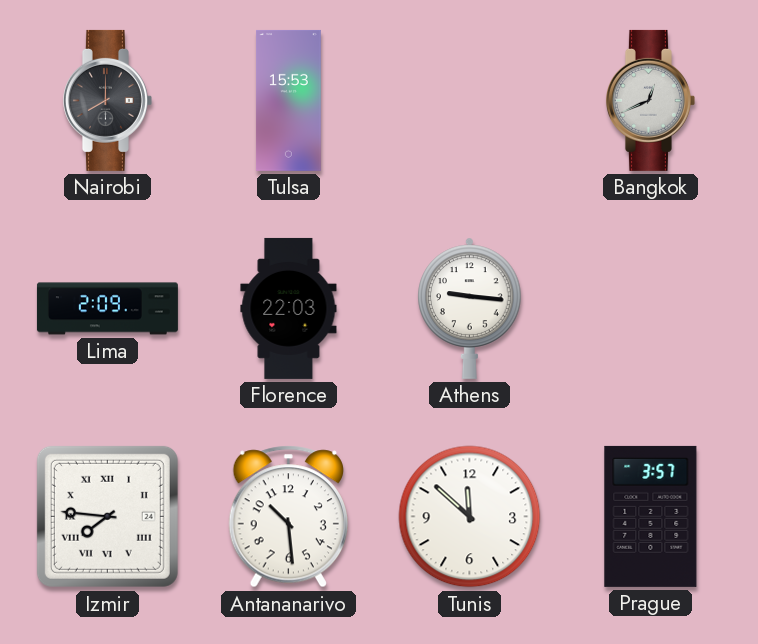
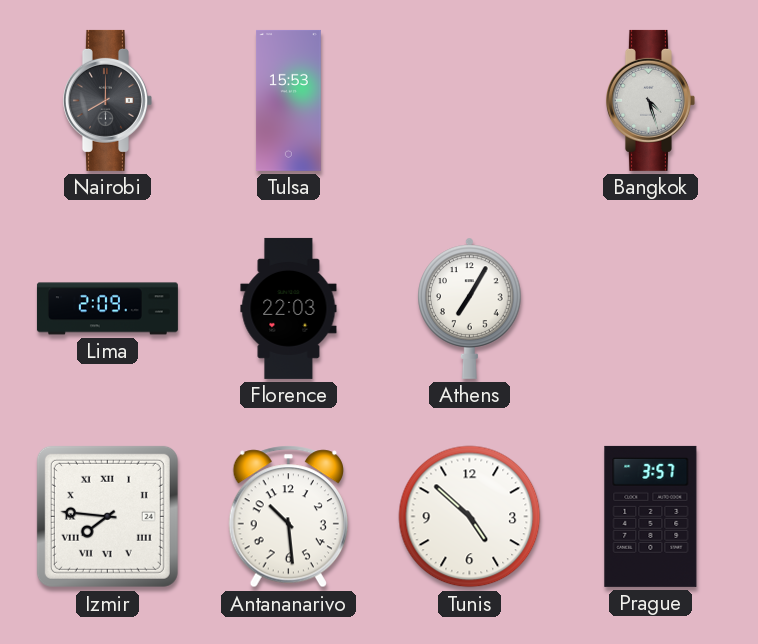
Bangkok: 12:41 -> 4:27
Athens: 9:16 -> 7:05
Tunis: 11:52 -> 4:52
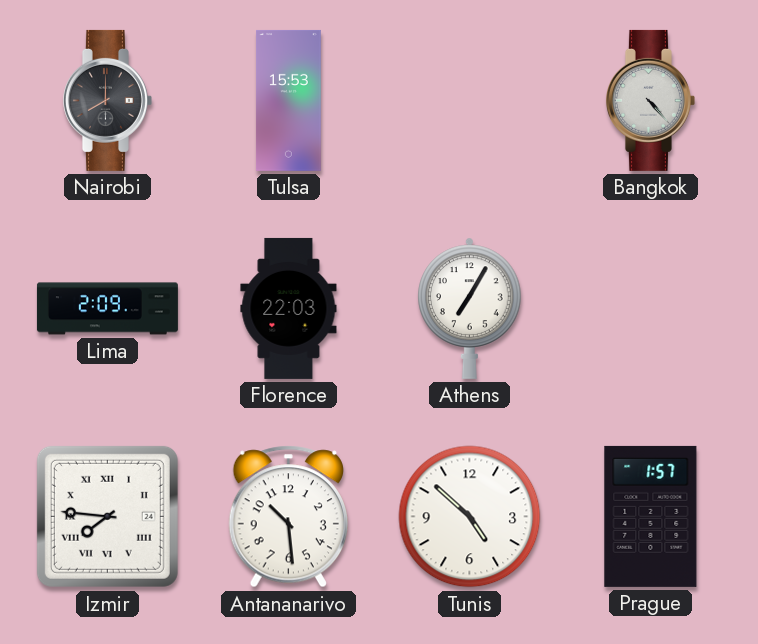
Bangkok: 4:27 -> 4:23
Prague: 3:57 -> 1:57
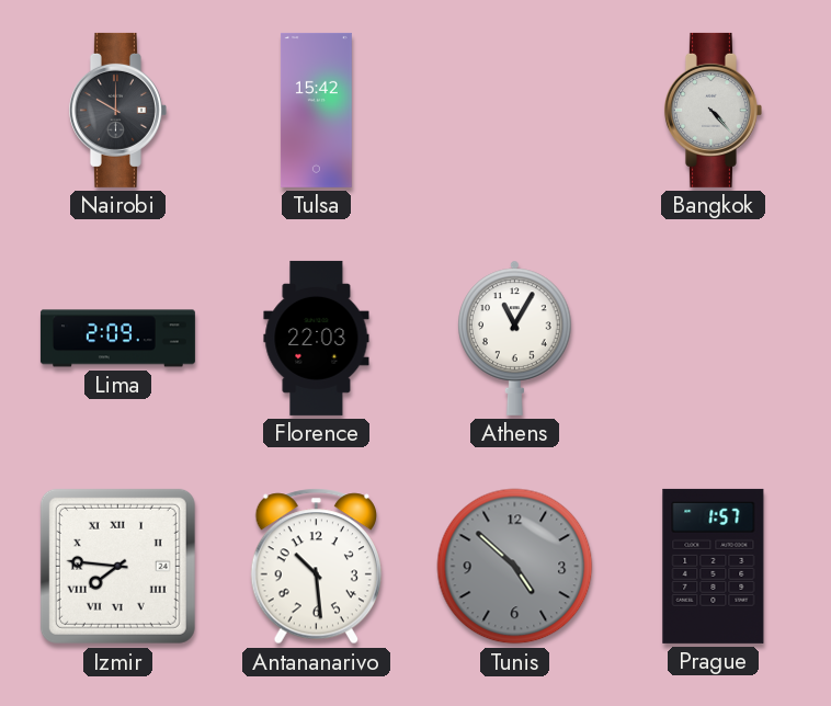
Nairobi: 8:00 -> 10:00
Tulsa: 15:53 -> 15:42
Athens: 7:05 -> 11:05
Tunis dial: white -> grey
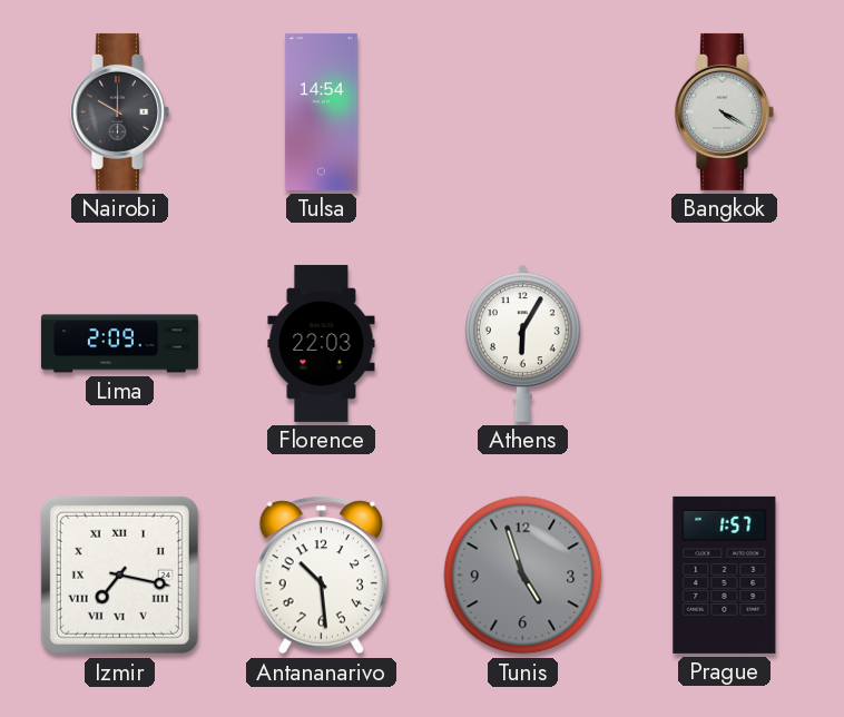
Tulsa: 15:42 -> 14:54
Bangkok: 4:23 -> 4:20
Athens: 11:05 -> 6:05
Izmir: 7:46 -> 7:17
Tunis: 4:52 -> 4:57
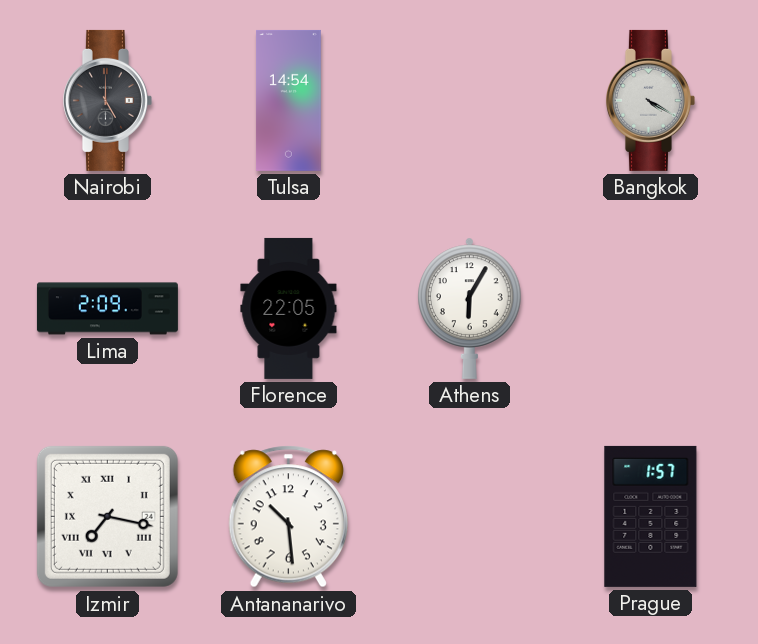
Nairobi: 10:00 -> 5:00
Florence: 22:03 -> 22:05
Tunis: 4:57 -> none
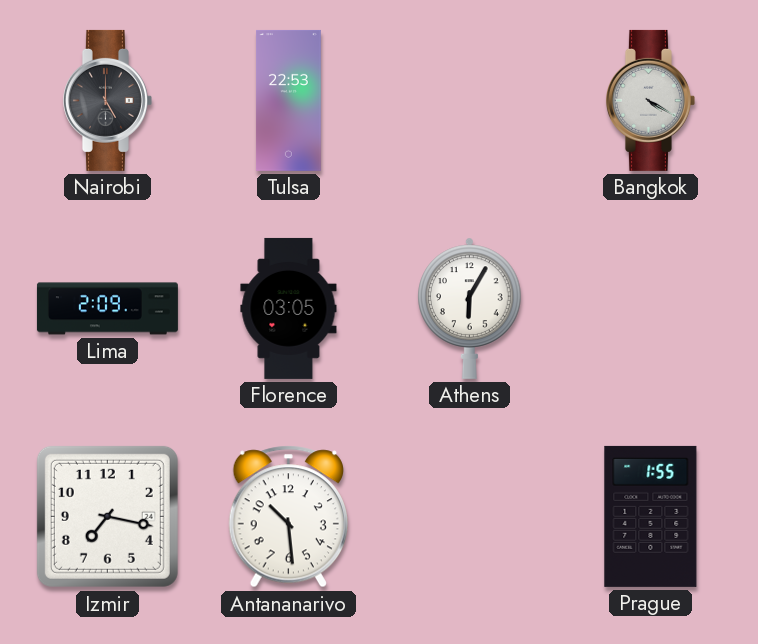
Tulsa: 14:54 -> 22:53
Florence: 22:05 -> 03:05
Izmir numerals: Roman -> Arabic
Prague: 1:57 -> 1:55
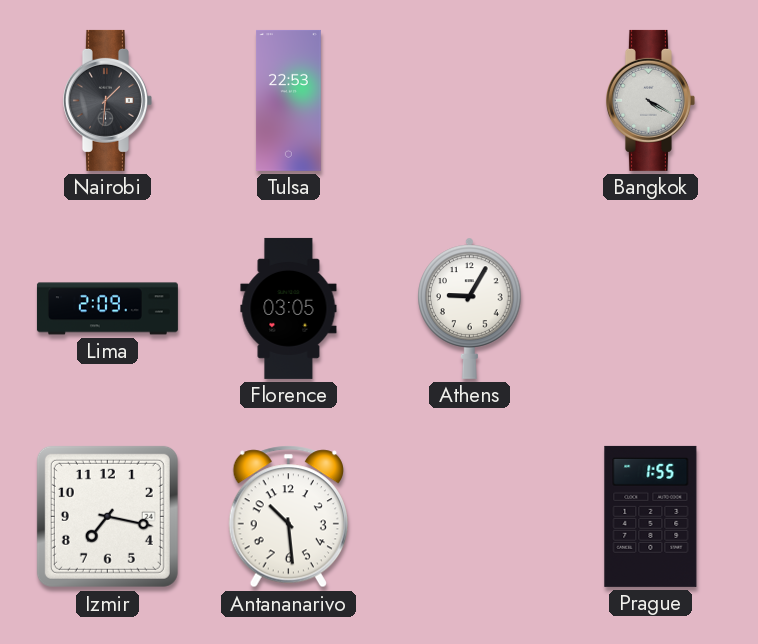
Nairobi: 5:00 -> 1:31
Athens: 6:05 -> 9:05
